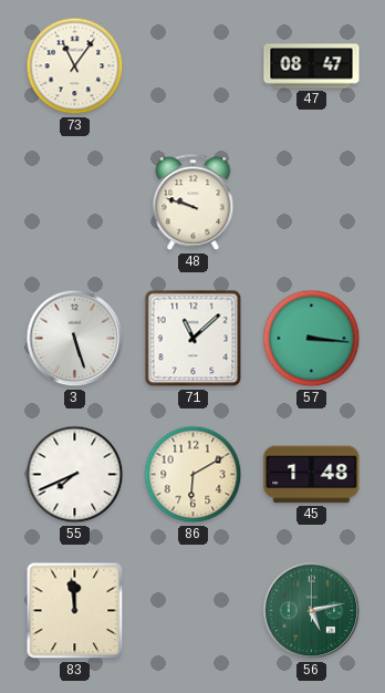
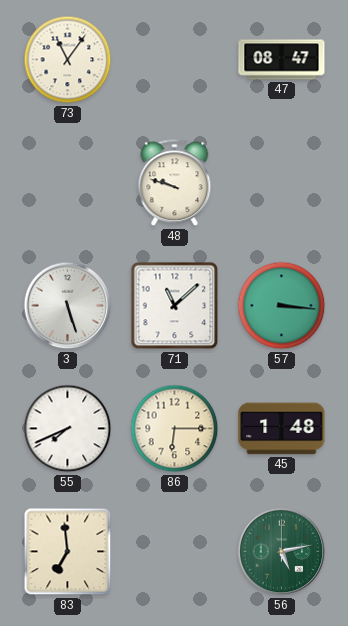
86: 6:10 -> 6:15
83: 11:59 -> 6:59
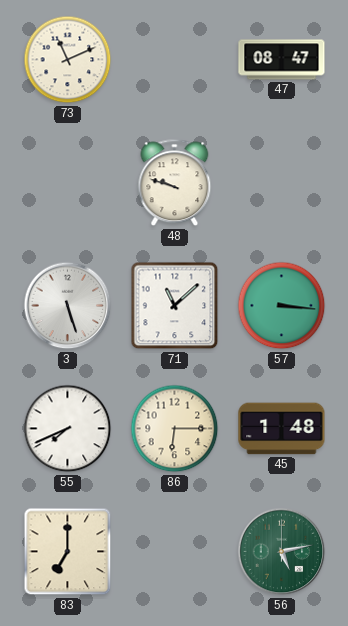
73: 11:06 -> 11:11
83: 6:59 -> 7:00
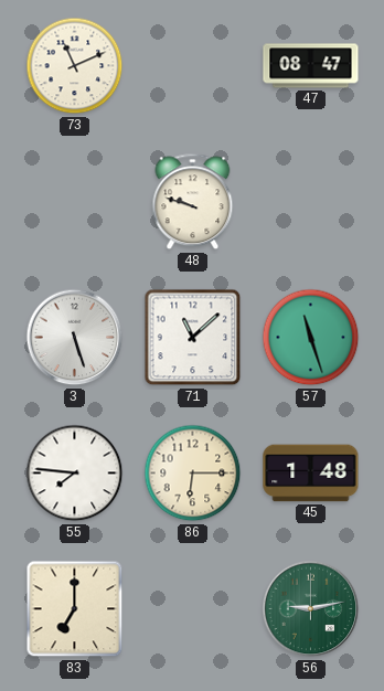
57: 3:16 -> 11:27
55: 7:41 -> 7:46
56: 5:13 -> 9:13
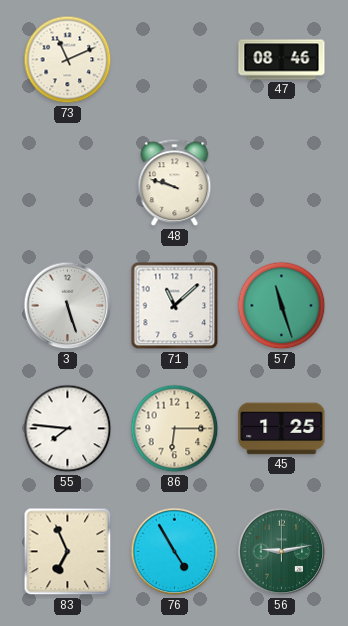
47: 08:47 -> 08:46
45: 1:48 -> 1:25
83: 7:00 -> 6:56
76: none -> 4:55
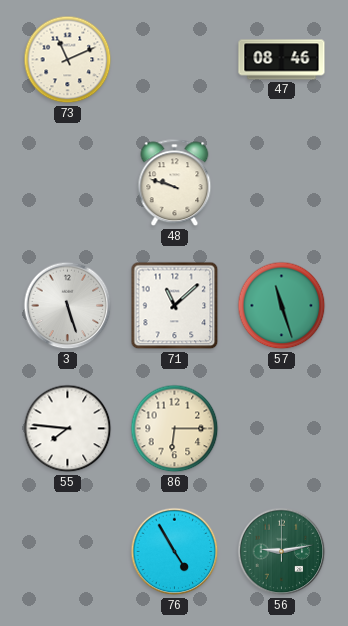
45: 1:25 -> none
83: 6:56 -> none
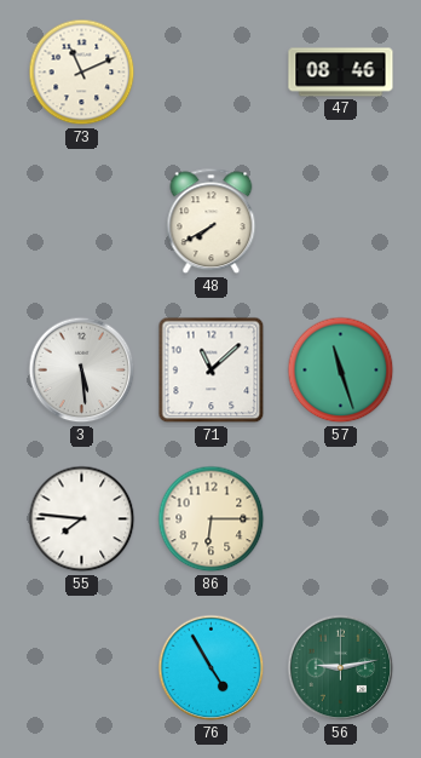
48: 9:48 -> 7:40
3: 5:27 -> 5:29
